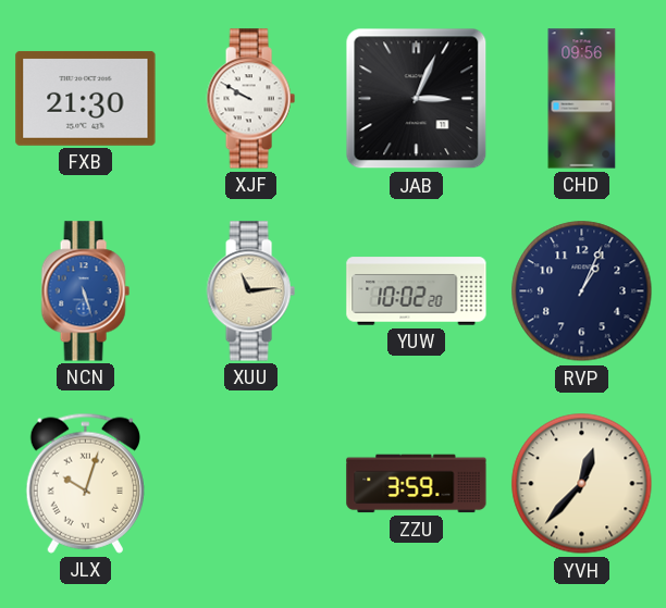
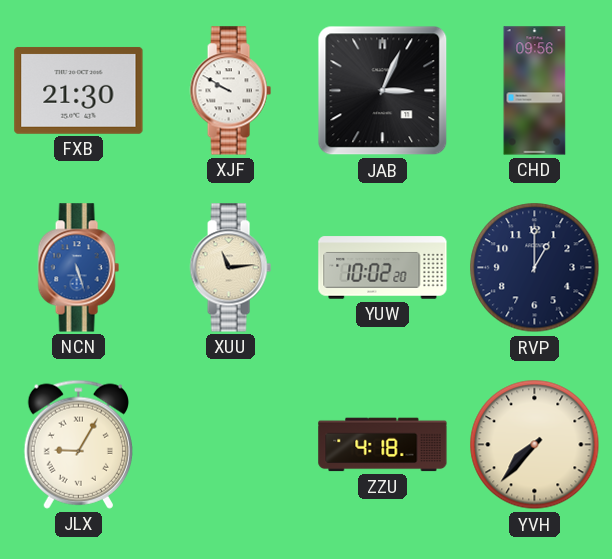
RVP: 1:04 -> 1:00
JLX: 10:03 -> 9:05
ZZU: 3:59 -> 4:18
YVH: 12:37 -> 7:37
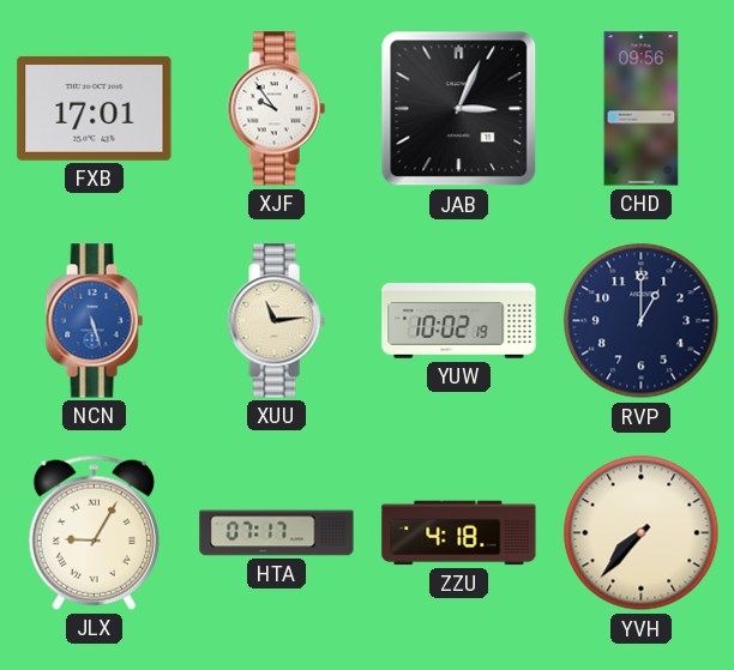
FXB: 21:30 -> 17:01
XJF: 9:50 -> 9:54
YUW: 10:02:20 -> 10:02:19
HTA: none -> 07:17
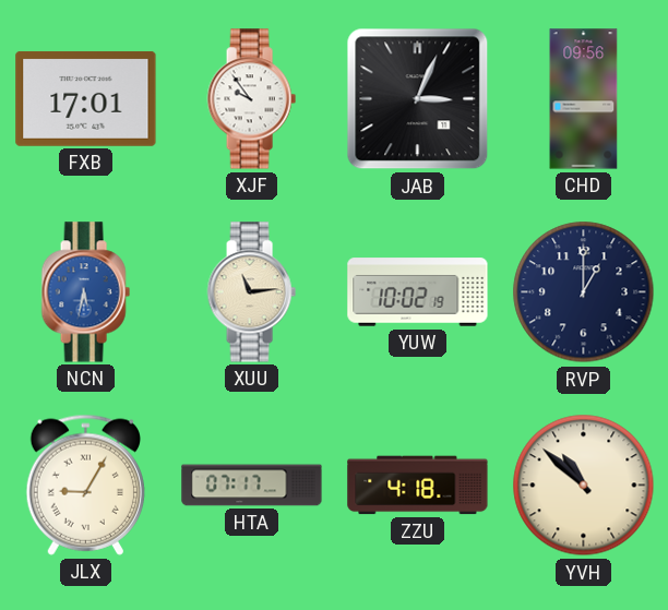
NCN: 5:27 -> 5:32
YVH: 7:37 -> 10:52
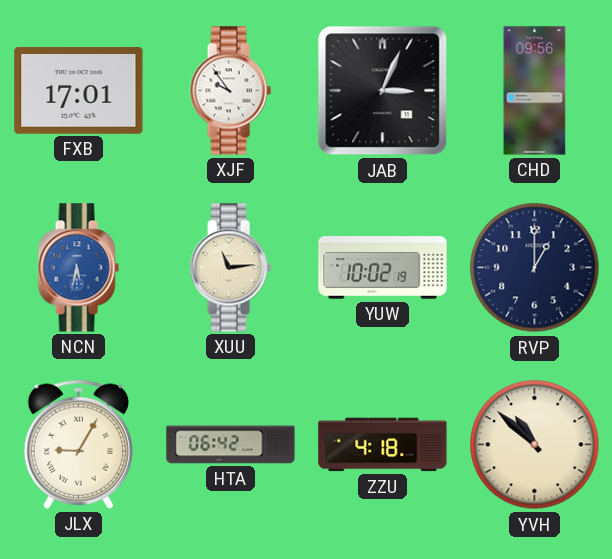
HTA: 07:17 -> 06:42
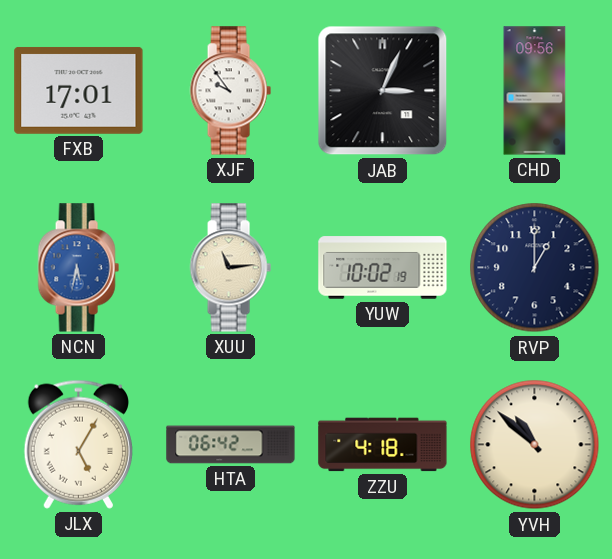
JLX: 9:05 -> 5:05
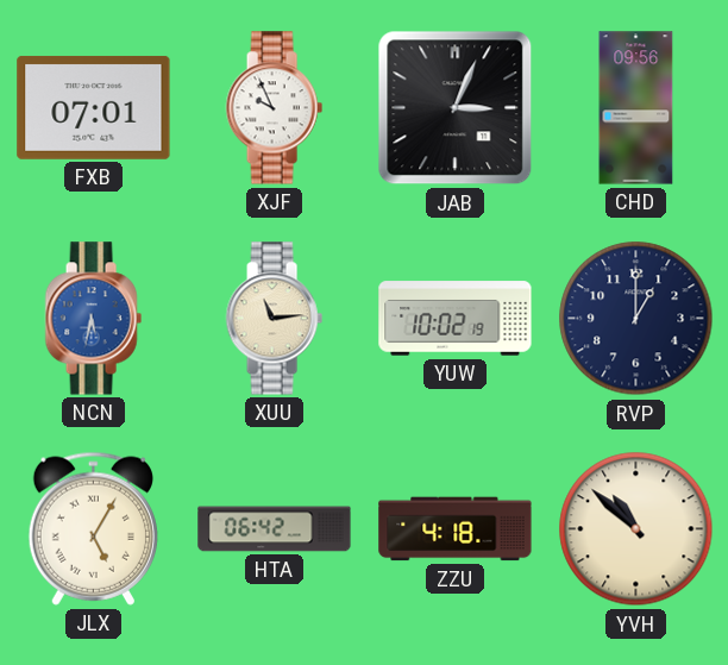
FXB: 17:01 -> 07:01
XJF: 9:54 -> 9:56
